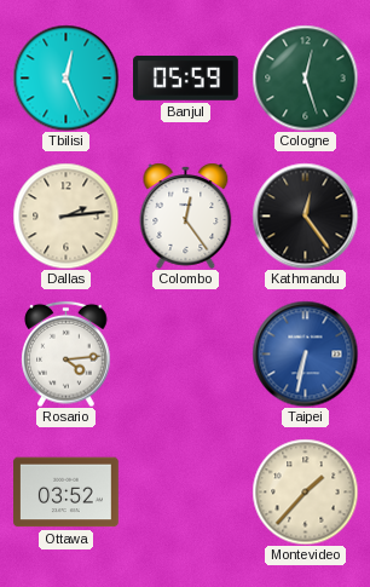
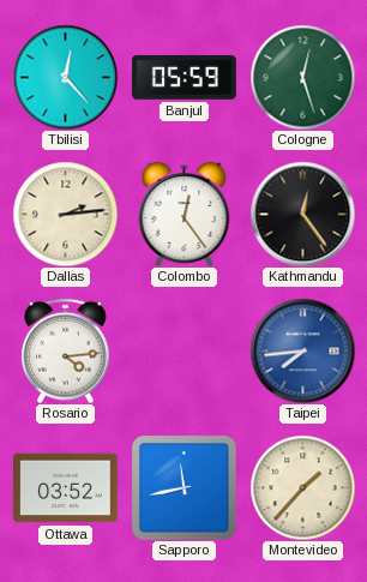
Tbilisi: 12:26 -> 12:23
Taipei: 6:32 -> 7:44
Sapporo: none -> 11:43
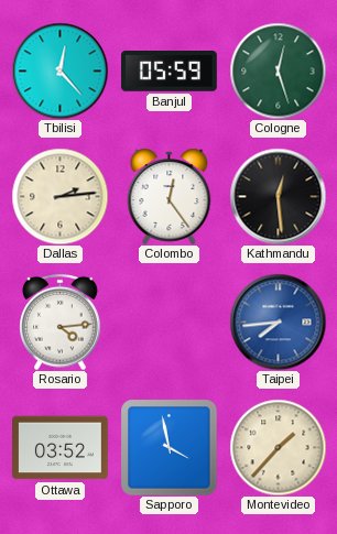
Kathmandu: 12:24 -> 12:29
Sapporo: 11:43 -> 3:58
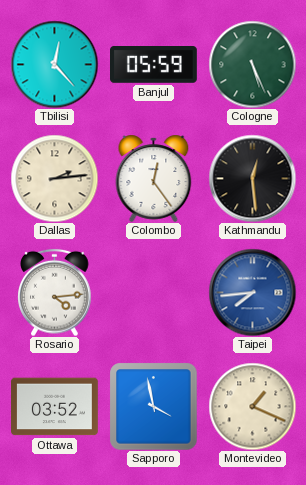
Cologne: 12:27 -> 5:26
Montevideo: 1:37 -> 1:19
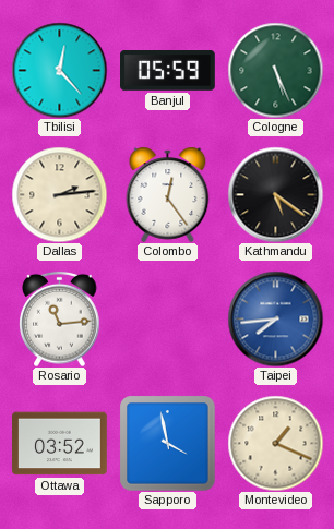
Kathmandu: 12:29 -> 5:21
Rosario: 4:14 -> 11:14
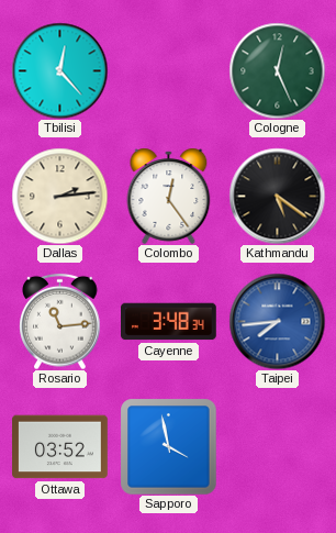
Banjul: 05:59 -> none
Cologne: 5:26 -> 12:26
Cayenne: none -> 3:48
Montevideo: 1:19 -> none
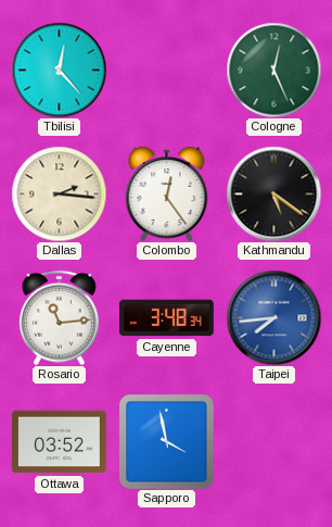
Dallas: 2:14 -> 2:16
